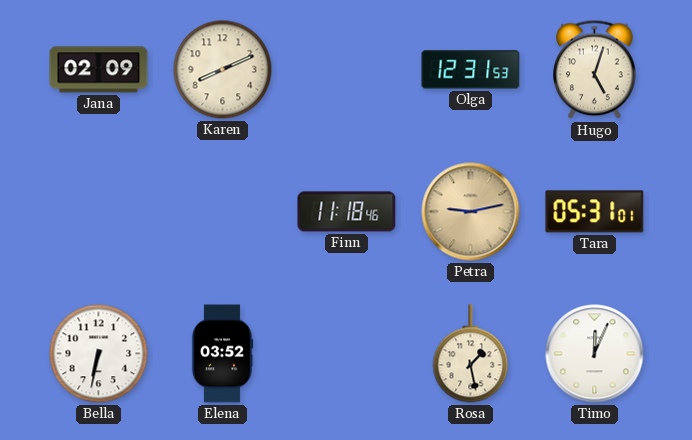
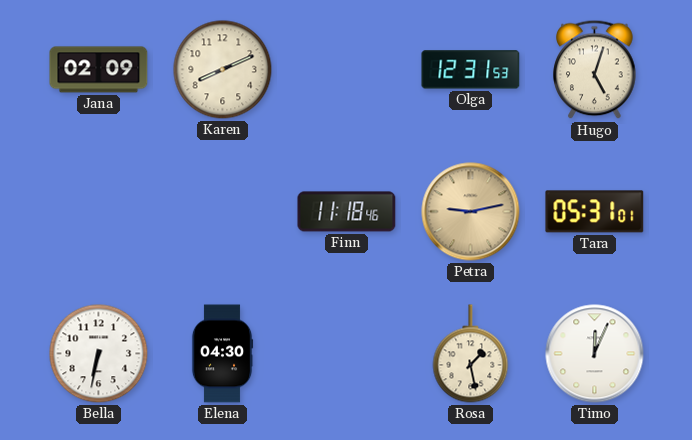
Elena: 03:52 -> 04:30
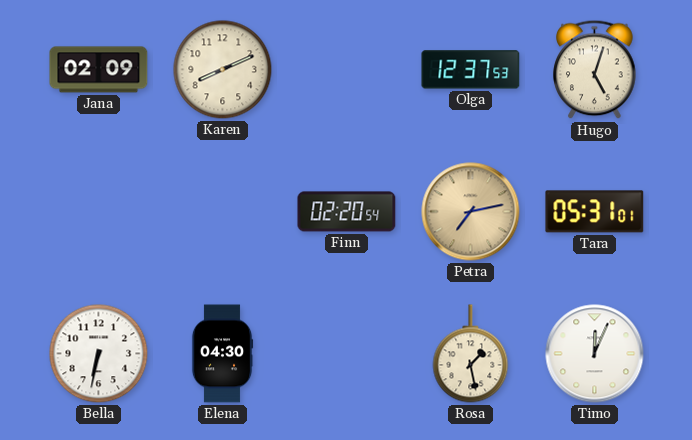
Olga: 12:31 -> 12:37
Finn: 11:18 -> 02:20
Petra: 9:13 -> 7:13
